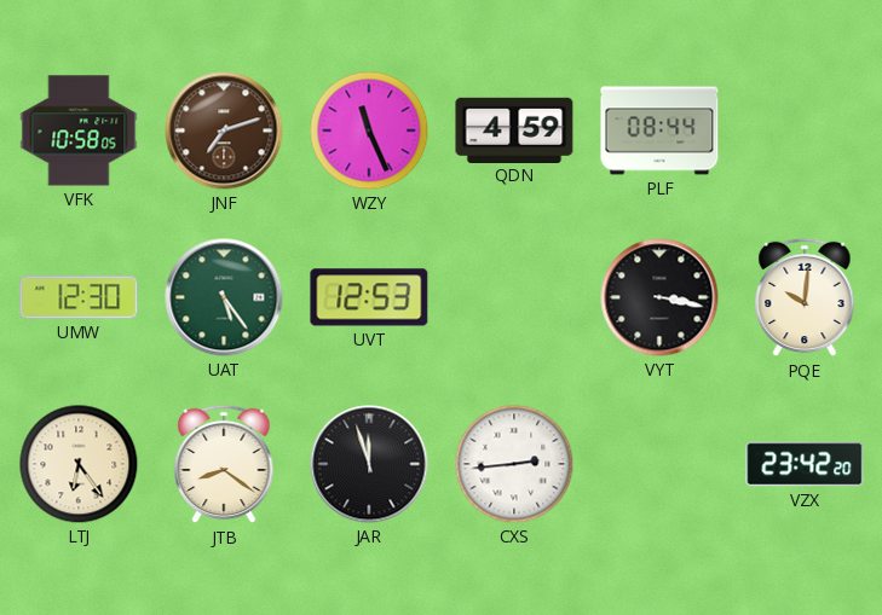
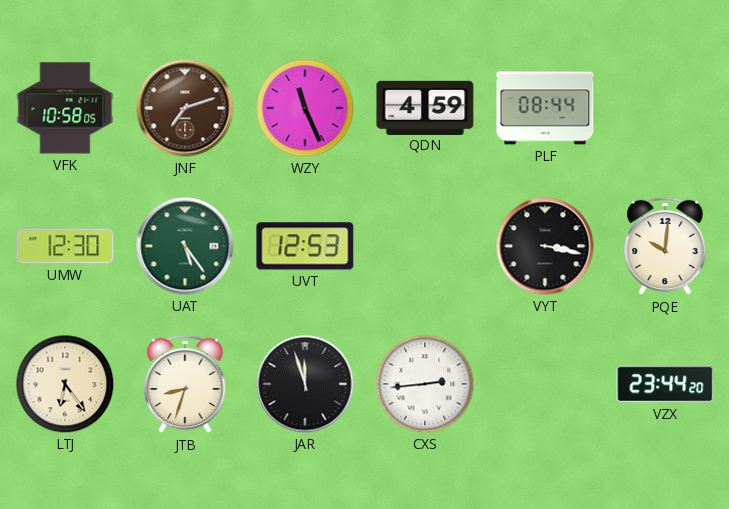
JTB: 8:21 -> 8:33
VZX: 23:42 -> 23:44
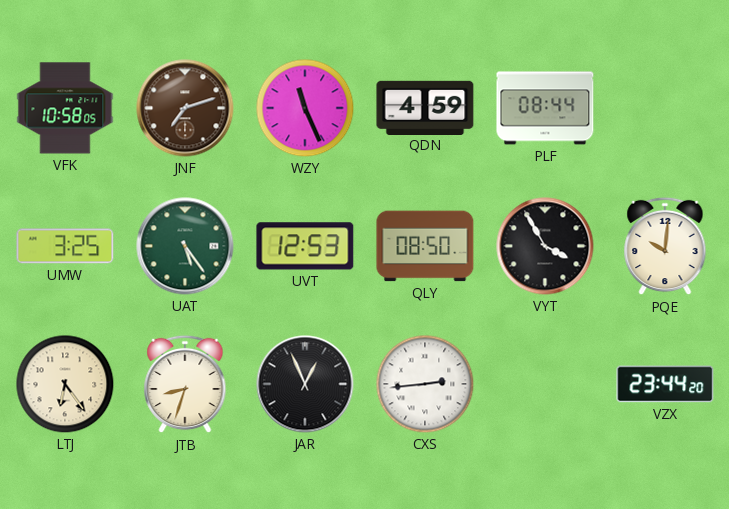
UMW: 12:30 -> 3:25
QLY: none -> 08:50
VYT: 3:17 -> 3:55
JAR: 11:57 -> 12:56
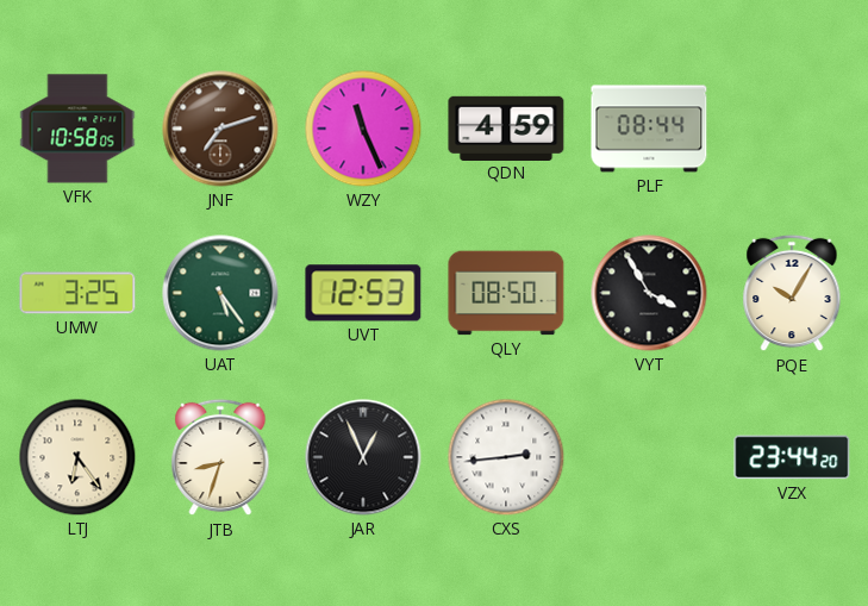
PQE: 10:01 -> 10:05
